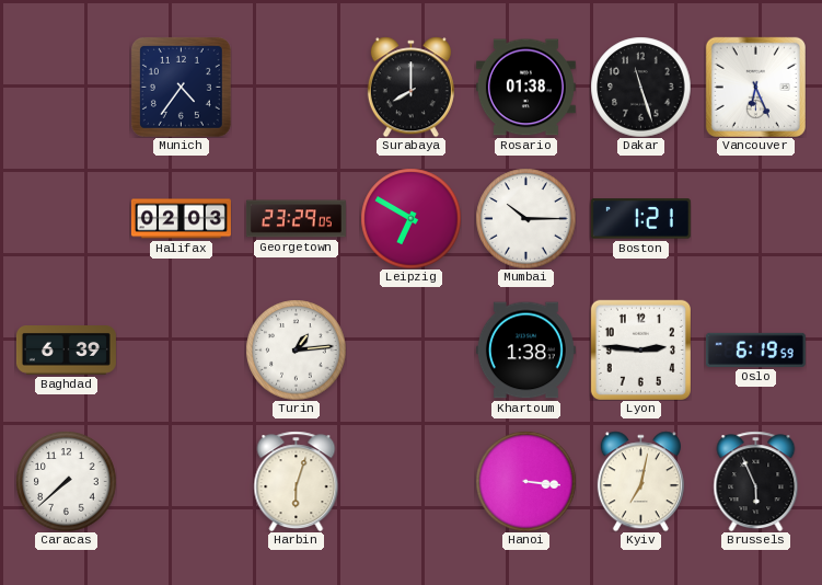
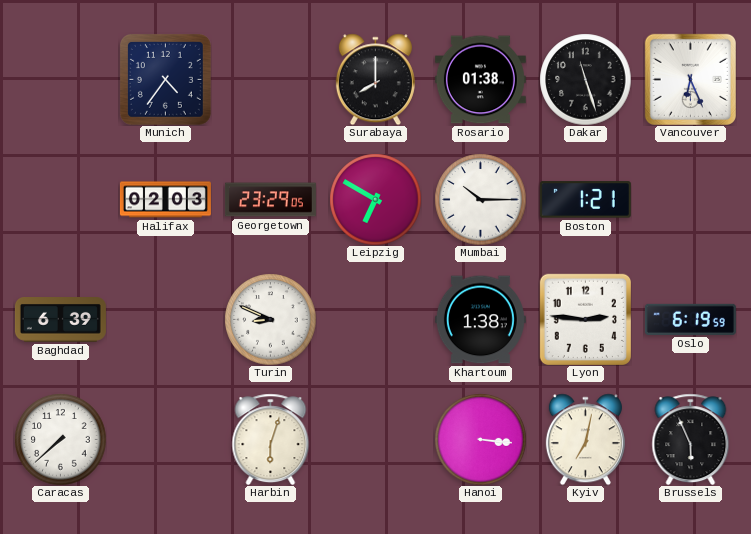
Turin: 1:14 -> 8:49
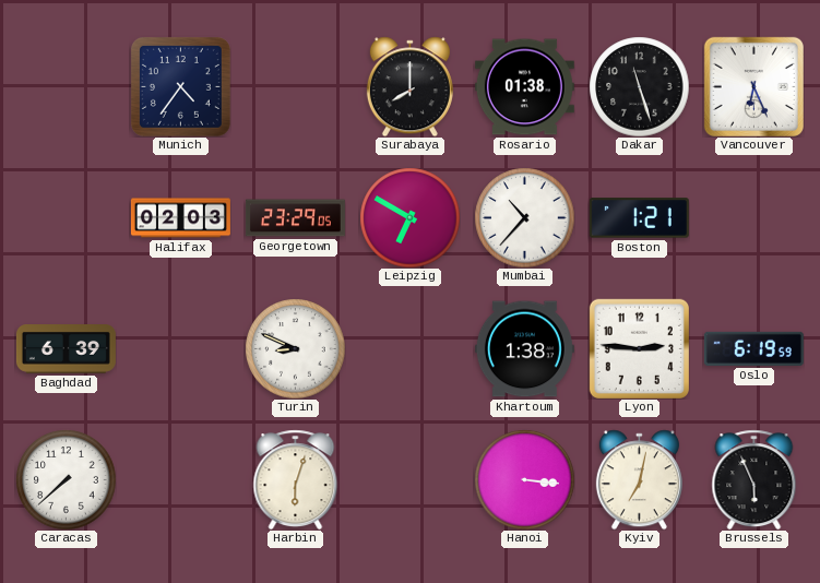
Mumbai: 10:15 -> 10:37
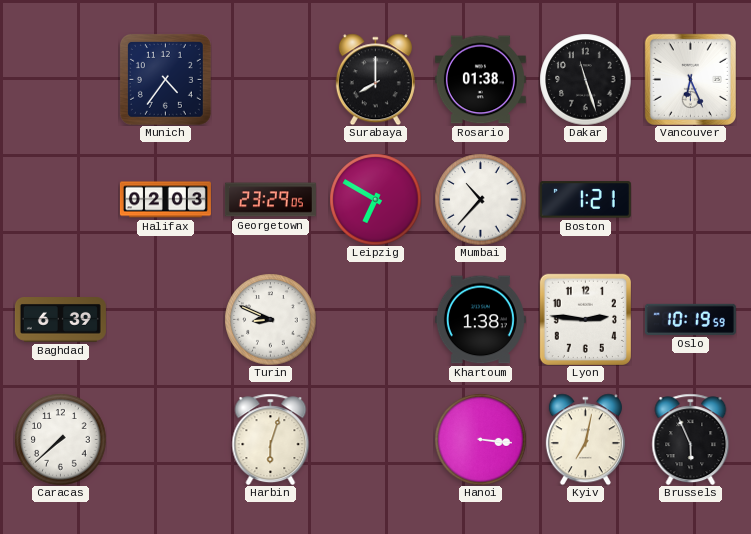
Oslo: 6:19 -> 10:19
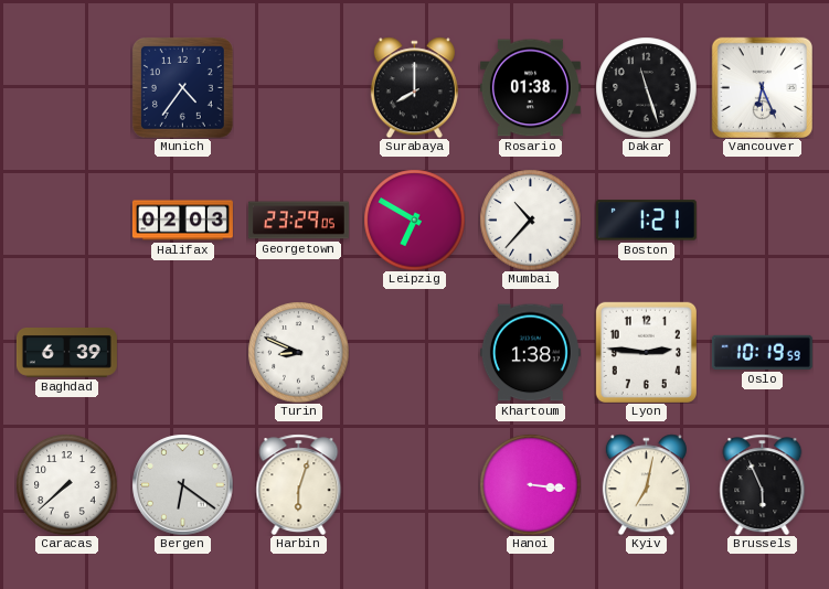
Bergen: none -> 6:21
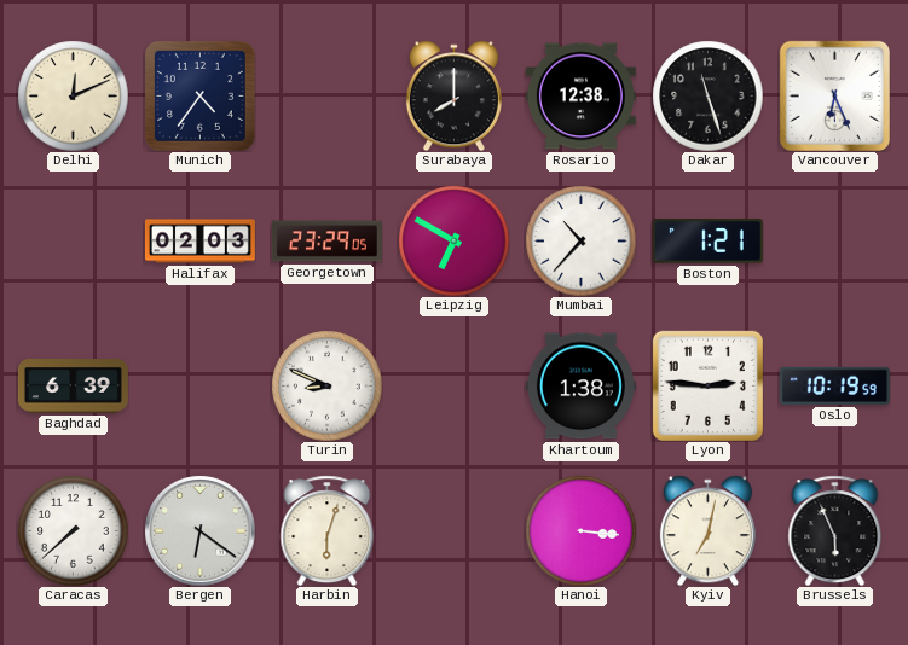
Delhi: none -> 12:11
Rosario: 01:38 -> 12:38
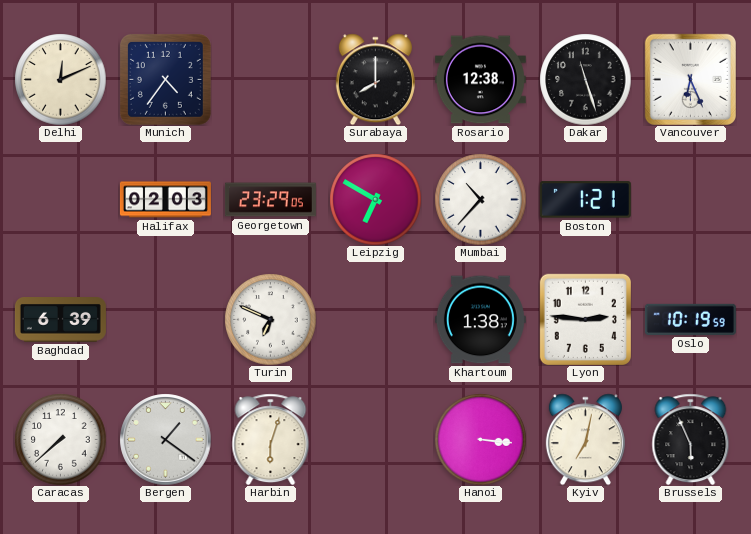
Turin: 8:49 -> 6:49
Bergen: 6:21 -> 1:21
